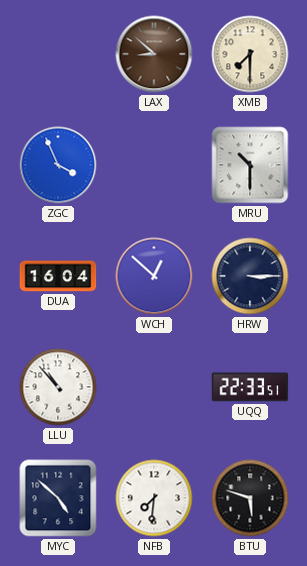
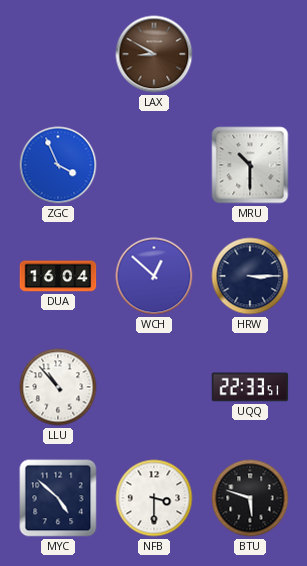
LAX: 8:52 -> 8:50
XMB: 7:30 -> none
NFB: 7:31 -> 3:30
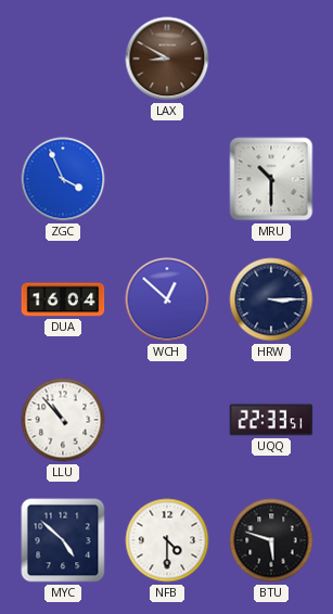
NFB: 3:30 -> 4:30
